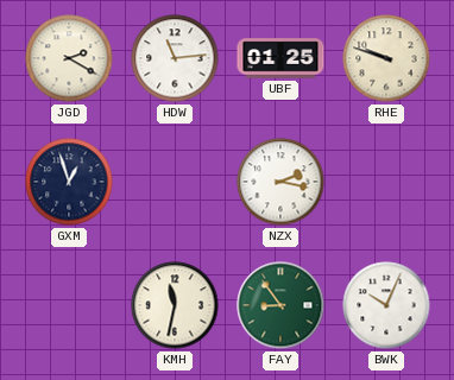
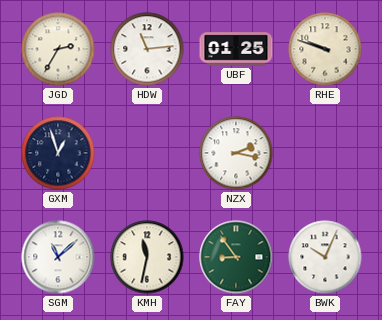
JGD: 2:20 -> 2:35
SGM: none -> 11:08
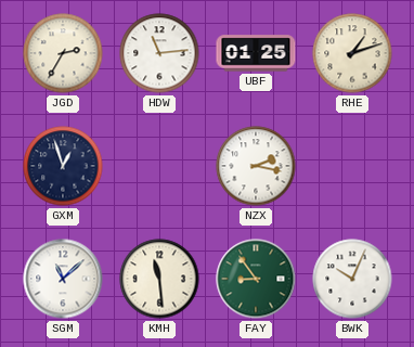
RHE: 9:48 -> 1:12
KMH: 11:32 -> 11:29
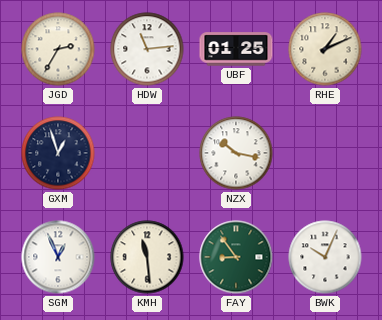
RHE: 1:12 -> 1:11
NZX: 2:17 -> 10:17
SGM: 11:08 -> 12:56
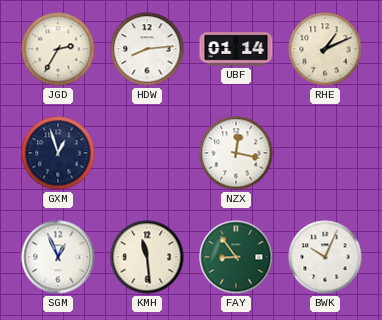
HDW: 11:14 -> 8:14
UBF: 01:25 -> 01:14
NZX: 10:17 -> 12:17
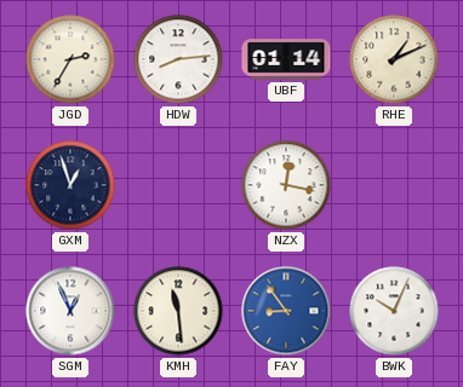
FAY dial: green -> blue
